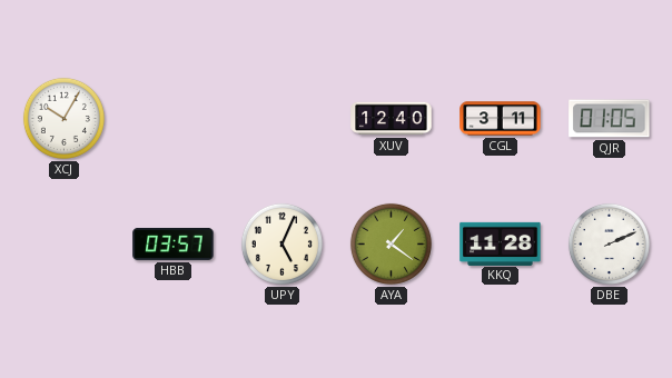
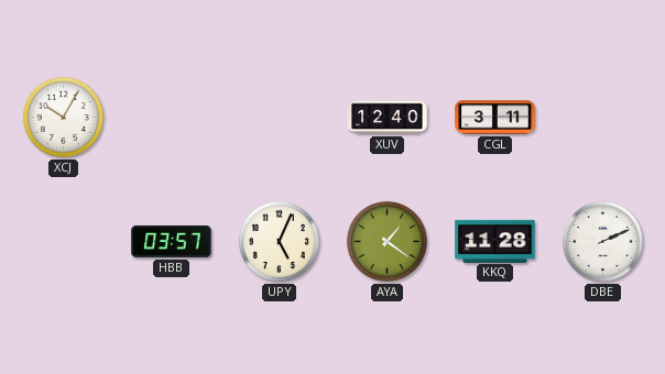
QJR: 01:05 -> none
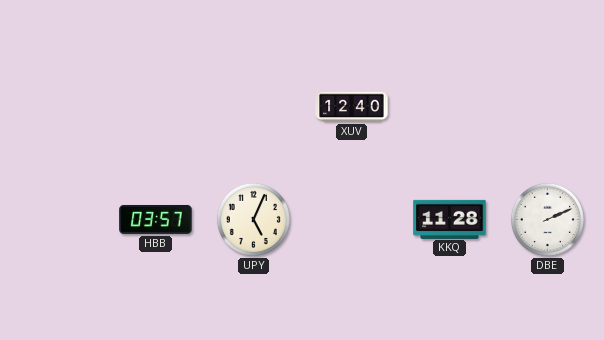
XCJ: 10:05 -> none
CGL: 3:11 -> none
AYA: 1:21 -> none
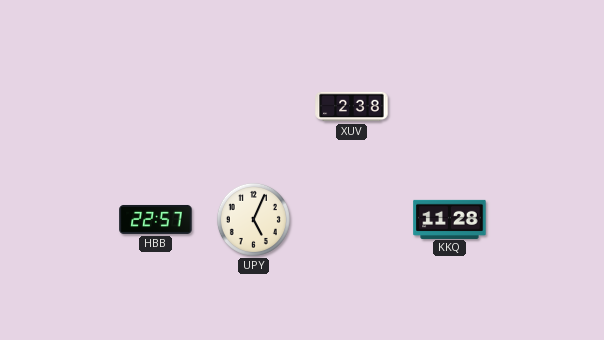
XUV: 12:40 -> 2:38
HBB: 03:57 -> 22:57
DBE: 2:11 -> none
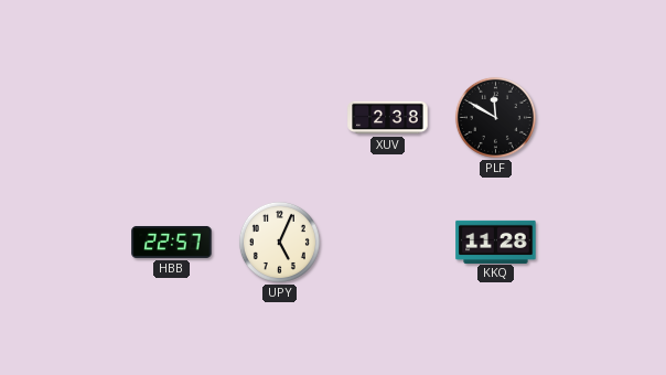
PLF: none -> 11:50
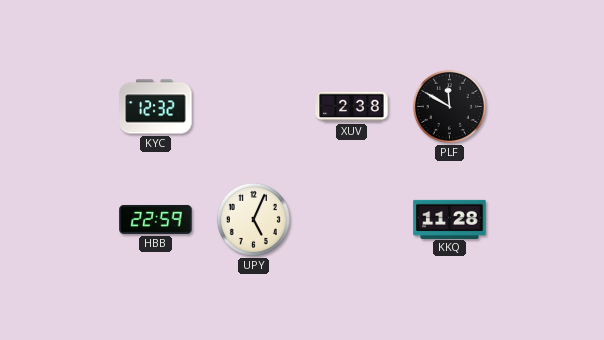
KYC: none -> 12:32
HBB: 22:57 -> 22:59
